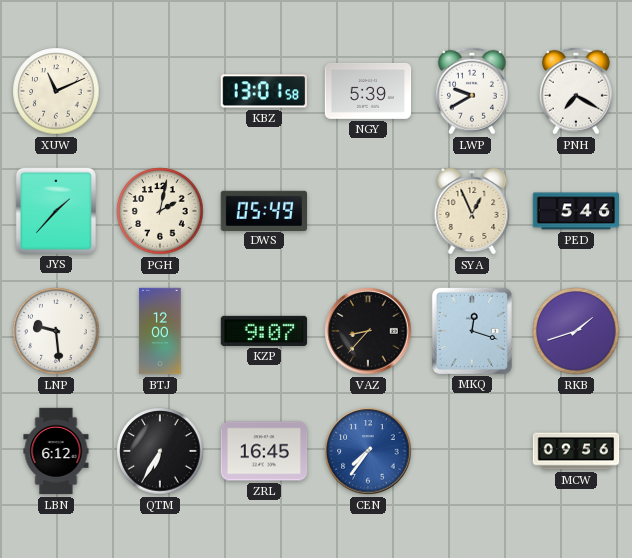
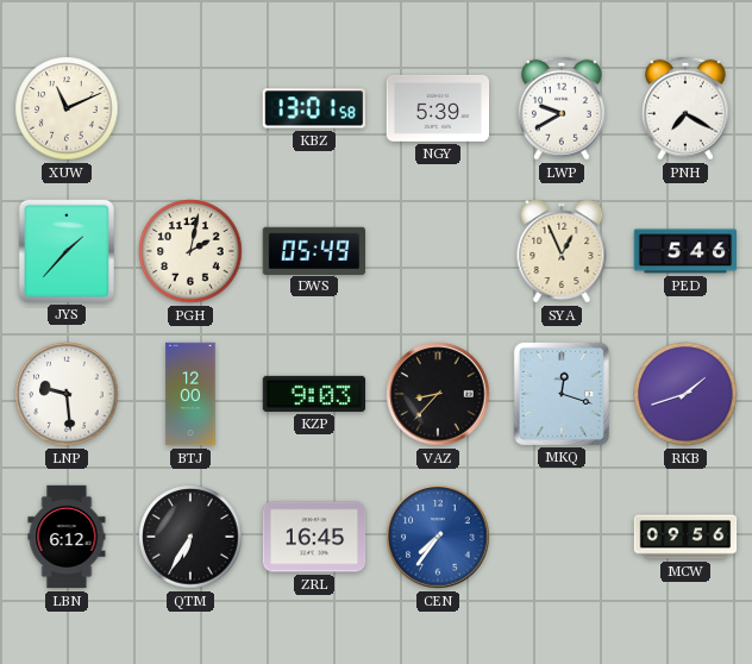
KZP: 9:07 -> 9:03
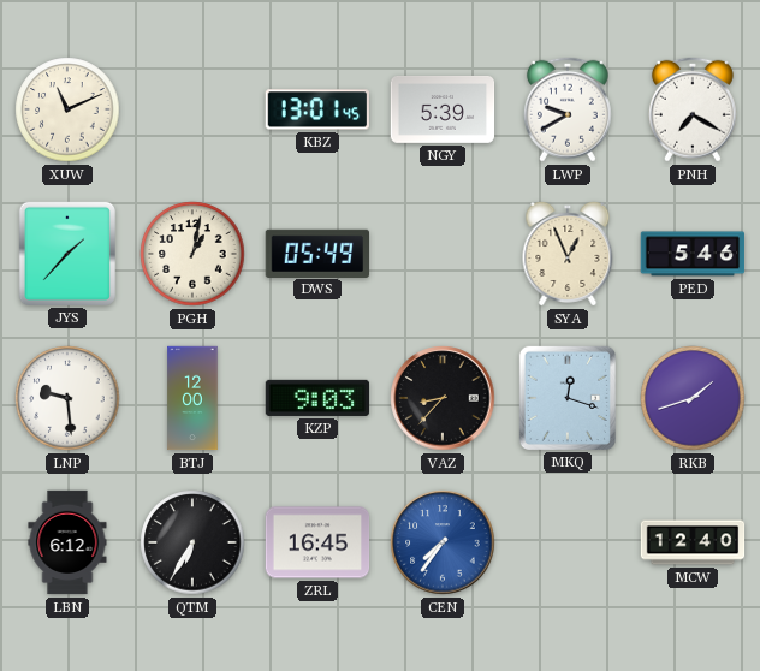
KBZ: 13:01:58 -> 13:01:45
PGH: 2:02 -> 1:02
MCW: 09:56 -> 12:40
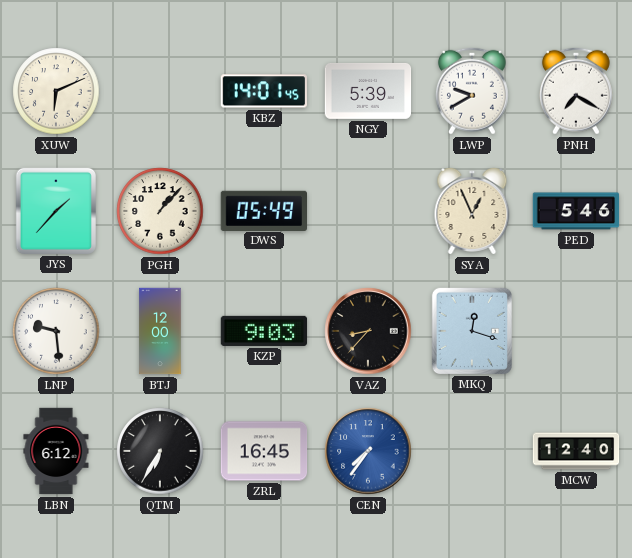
XUW: 11:11 -> 6:11
KBZ: 13:01 -> 14:01
PGH: 1:02 -> 1:07
RKB: 1:42 -> none
